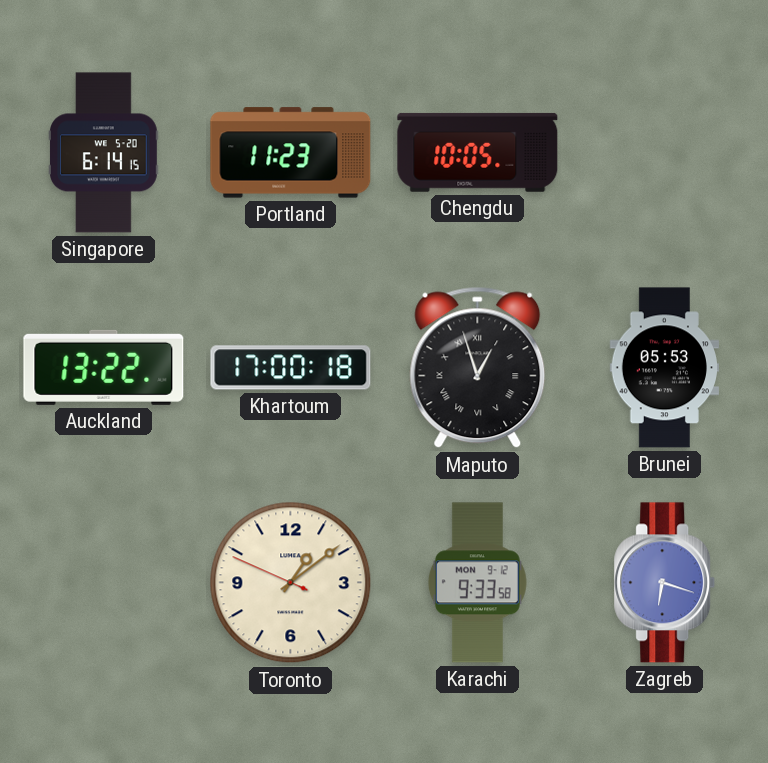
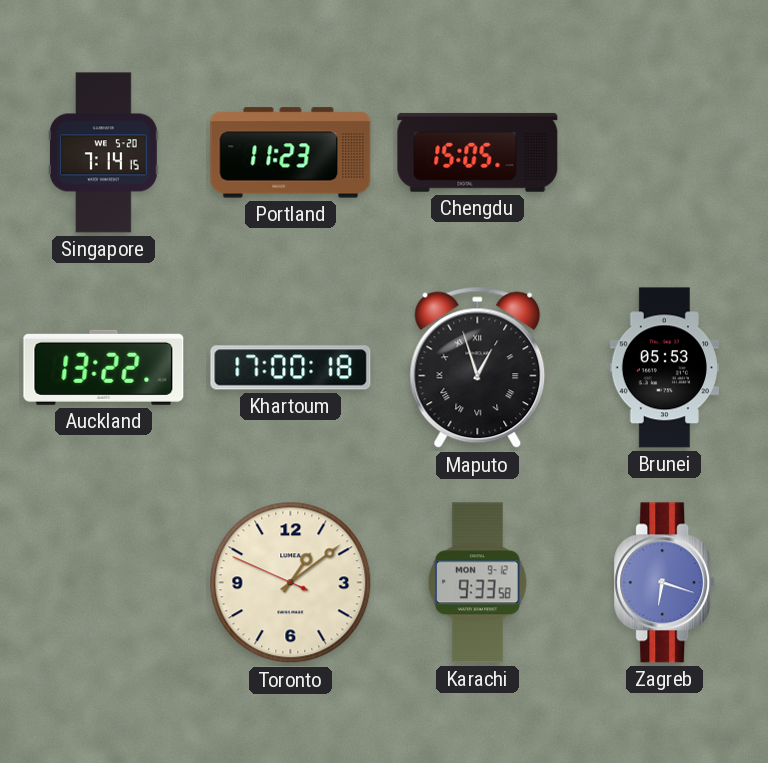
Singapore: 6:14 -> 7:14
Chengdu: 10:05 -> 15:05
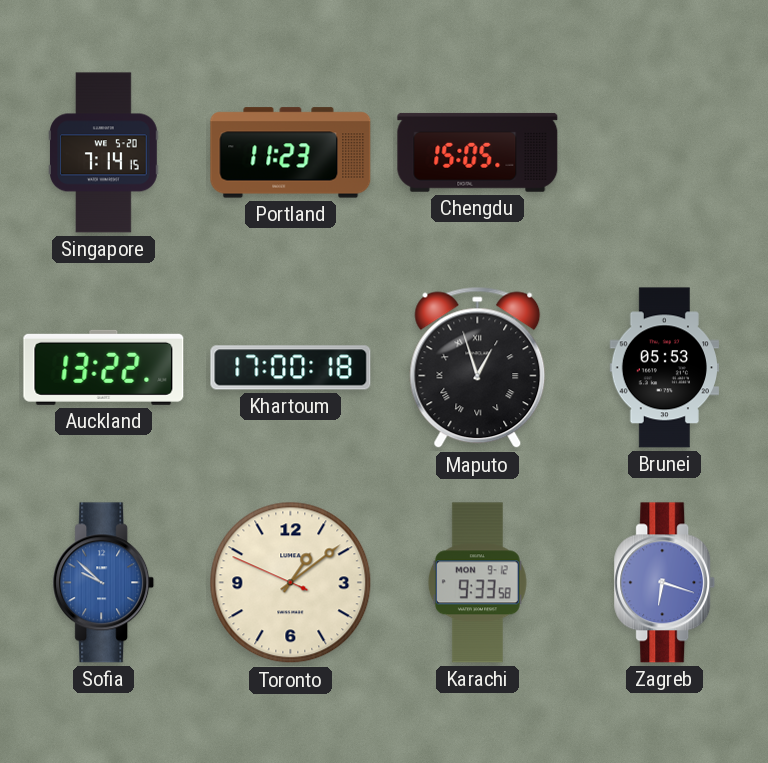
Sofia: none -> 9:52
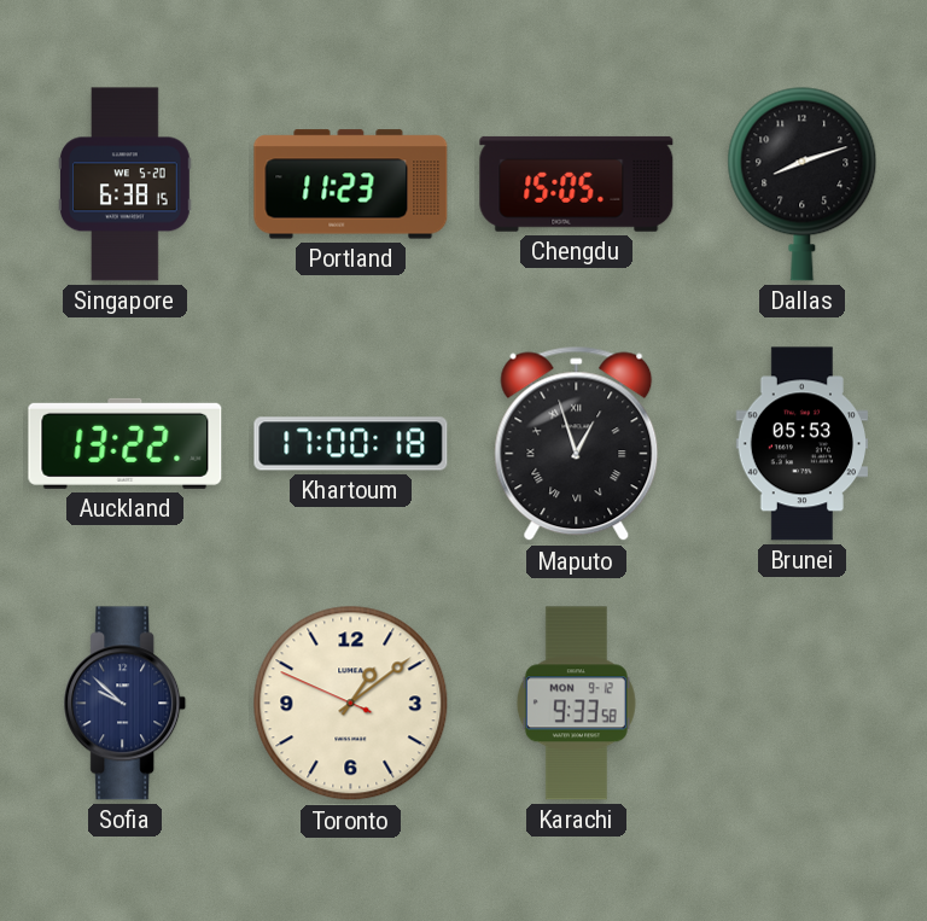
Singapore: 7:14 -> 6:38
Dallas: none -> 8:12
Sofia dial: blue -> navy
Zagreb: 6:18 -> none
